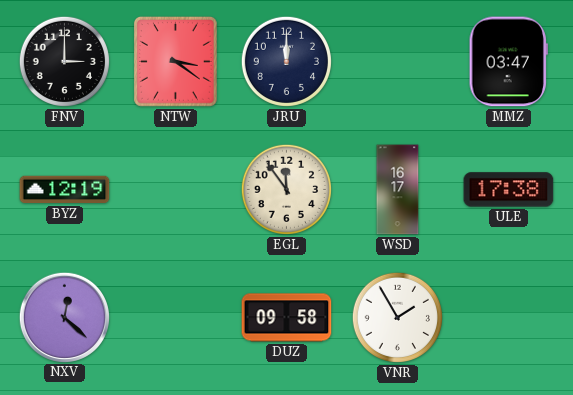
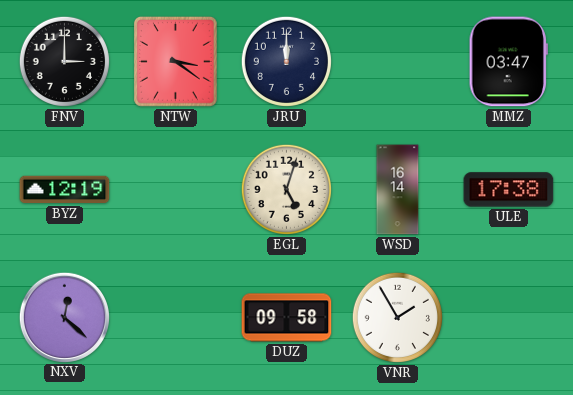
EGL: 11:54 -> 5:03
WSD: 16:17 -> 16:14
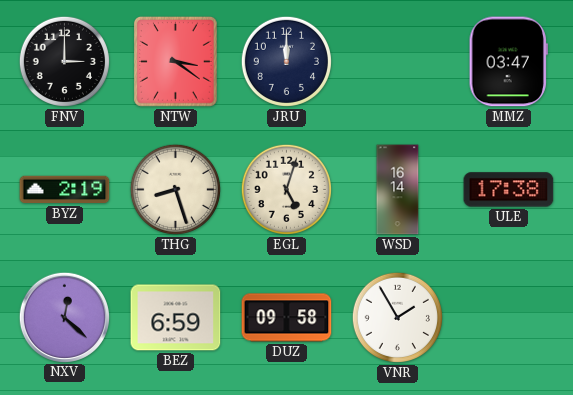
BYZ: 12:19 -> 2:19
THG: none -> 8:27
BEZ: none -> 6:59
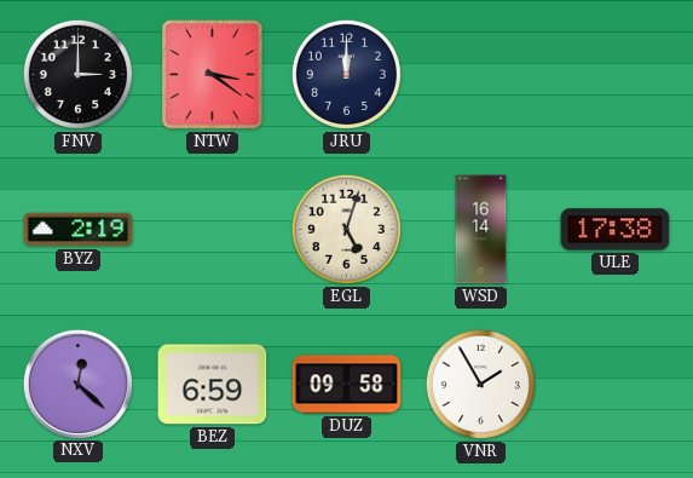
MMZ: 03:47 -> none
THG: 8:27 -> none
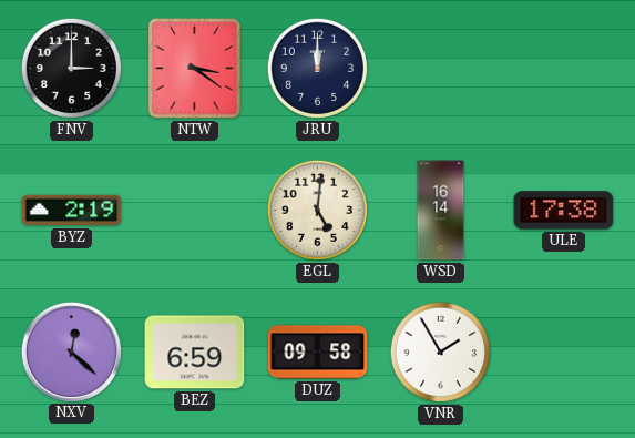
EGL: 5:03 -> 5:01
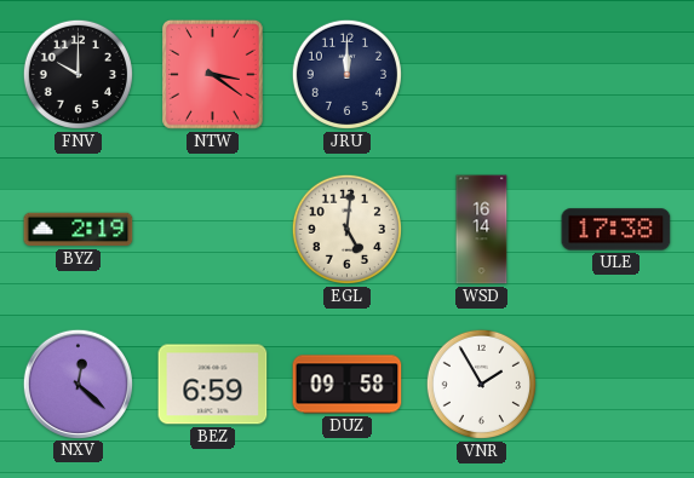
FNV: 3:00 -> 10:00
